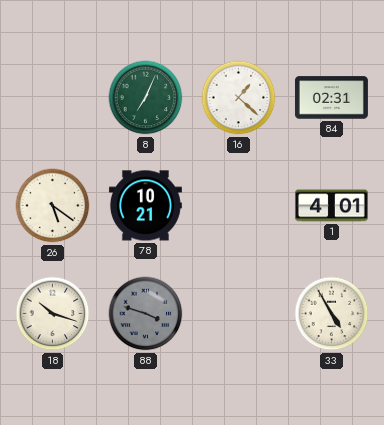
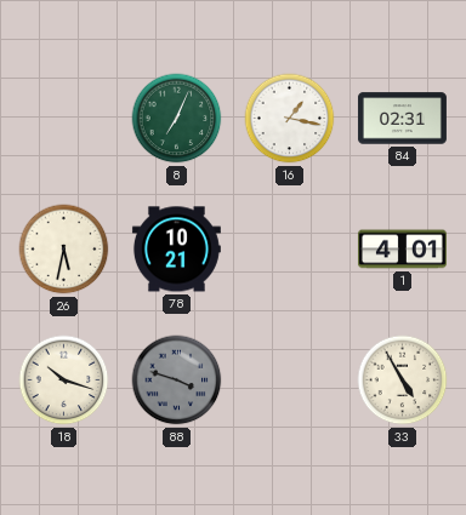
16: 1:22 -> 1:17
26: 5:21 -> 5:32
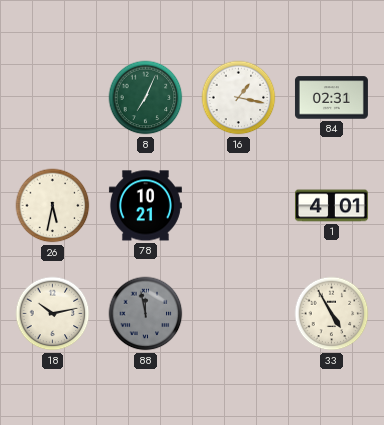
18: 10:18 -> 10:13
88: 3:48 -> 11:58
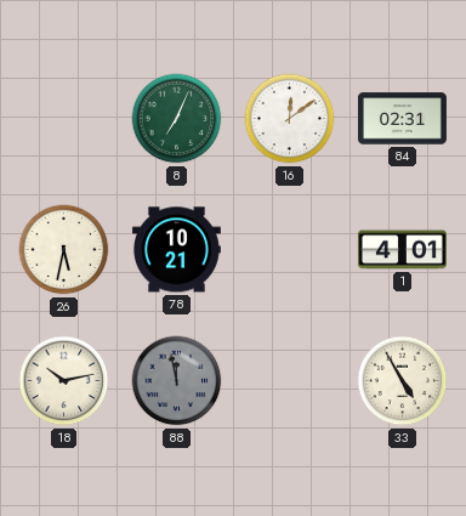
16: 1:17 -> 12:09
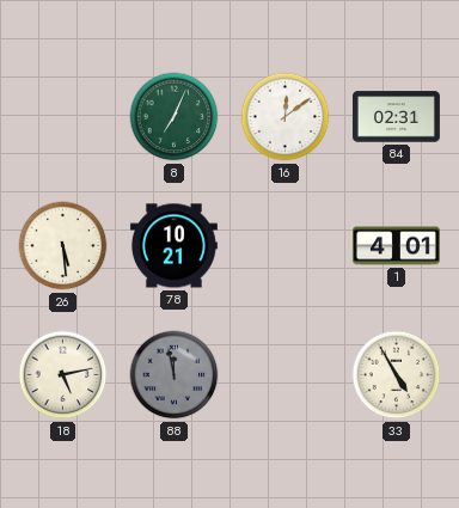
26: 5:32 -> 5:29
18: 10:13 -> 5:13
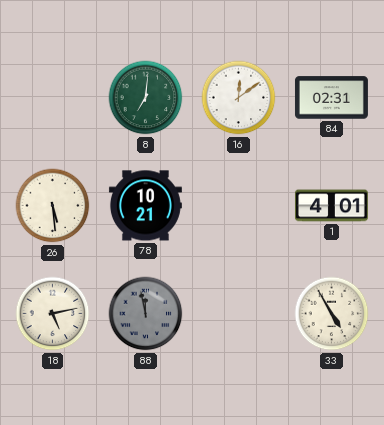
8: 7:04 -> 7:01
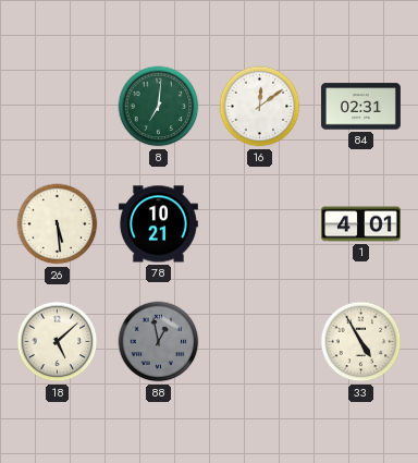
18: 5:13 -> 5:08
88: 11:58 -> 12:58
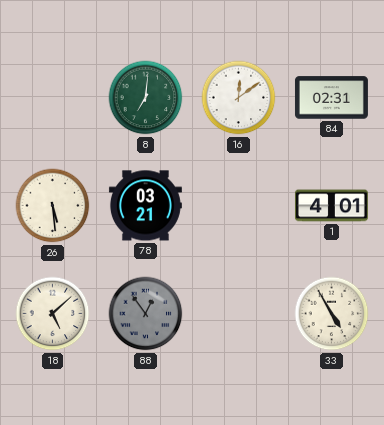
78: 10:21 -> 03:21
88: 12:58 -> 12:54
